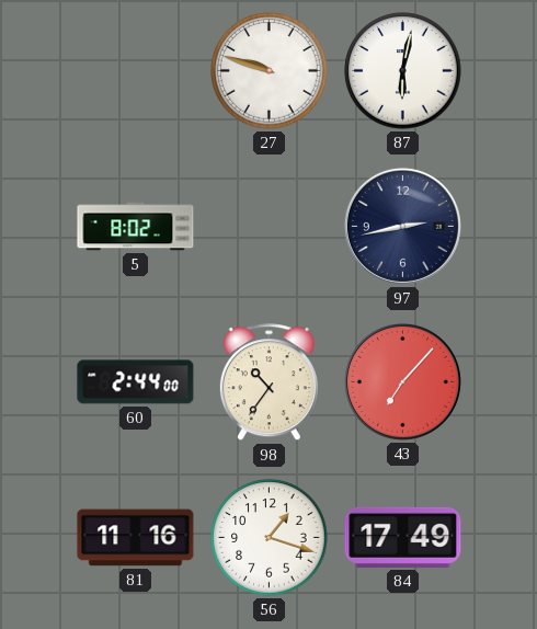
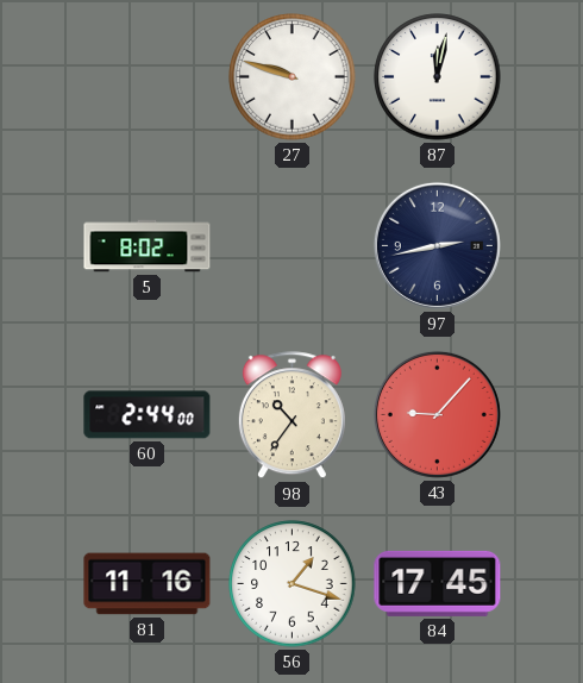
87: 6:02 -> 12:02
43: 7:07 -> 9:07
84: 17:49 -> 17:45
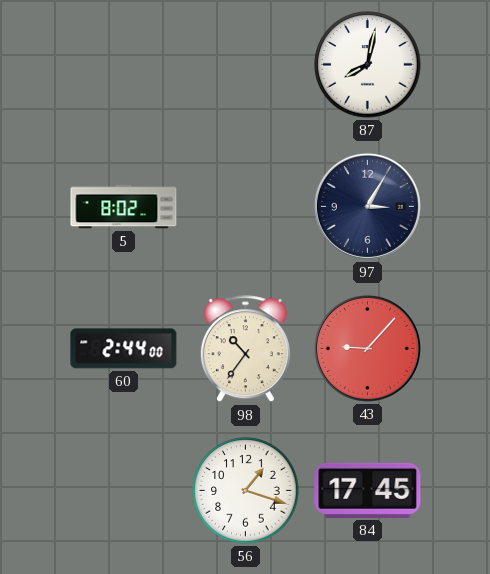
27: 9:48 -> none
87: 12:02 -> 8:02
97: 2:43 -> 3:05
81: 11:16 -> none
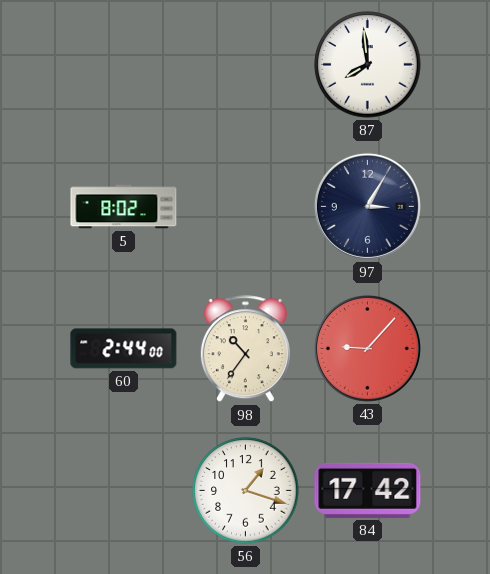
87: 8:02 -> 7:59
84: 17:45 -> 17:42
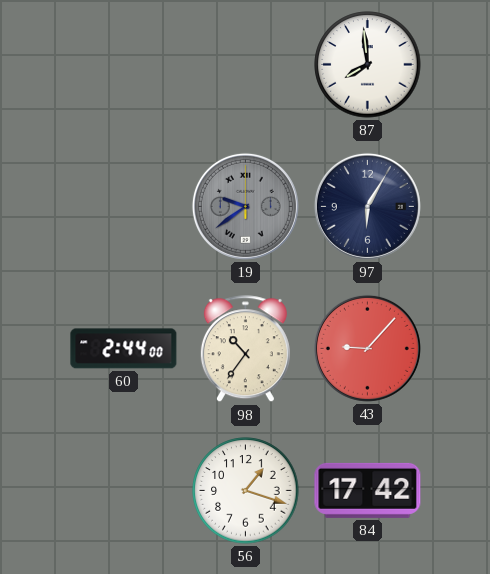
5: 8:02 -> none
19: none -> 9:39
97: 3:05 -> 6:05
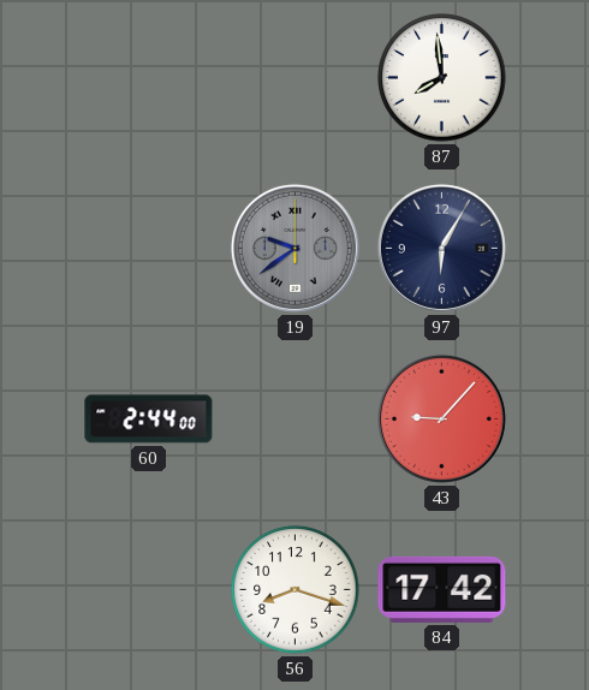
98: 10:36 -> none
56: 1:18 -> 8:18
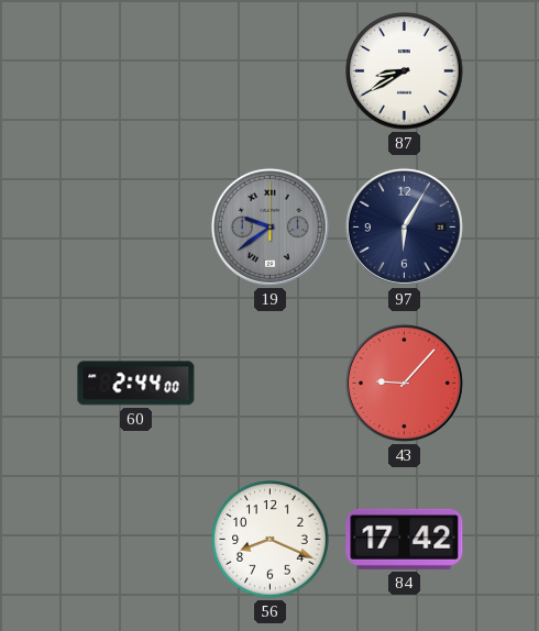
87: 7:59 -> 8:40
56: 8:18 -> 8:19
